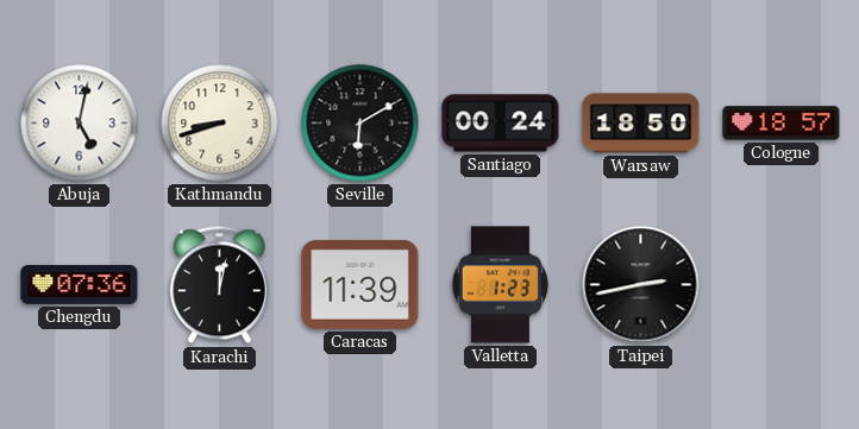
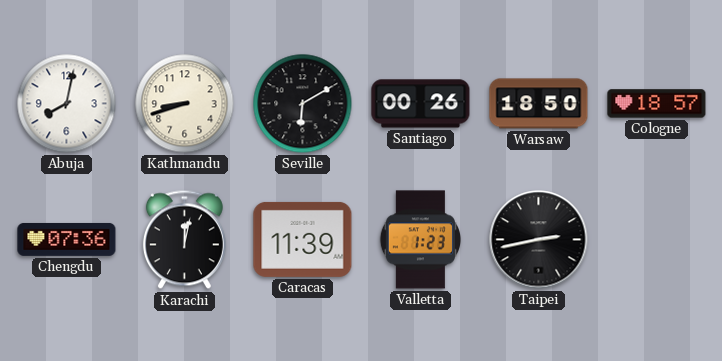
Abuja: 5:02 -> 8:02
Santiago: 00:24 -> 00:26
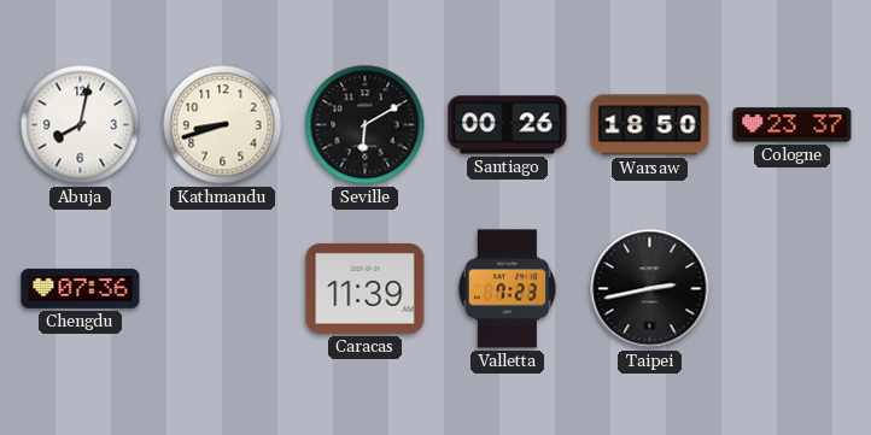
Cologne: 18:57 -> 23:37
Karachi: 12:02 -> none
Valletta: 1:23 -> 7:23
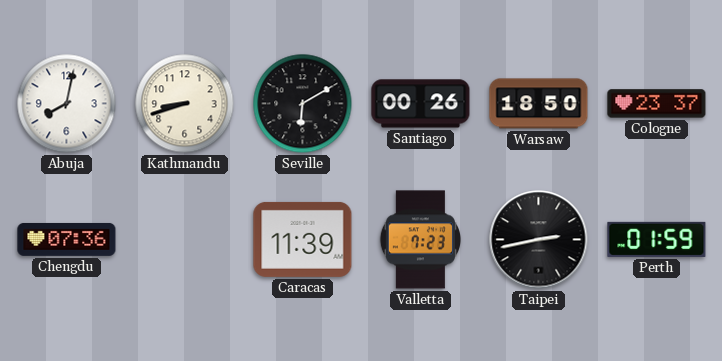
Perth: none -> 01:59
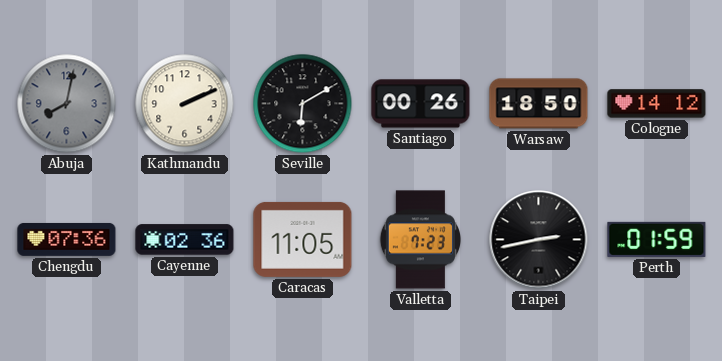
Abuja dial: white -> grey
Kathmandu: 8:42 -> 2:11
Cologne: 23:37 -> 14:12
Cayenne: none -> 02:36
Caracas: 11:39 -> 11:05
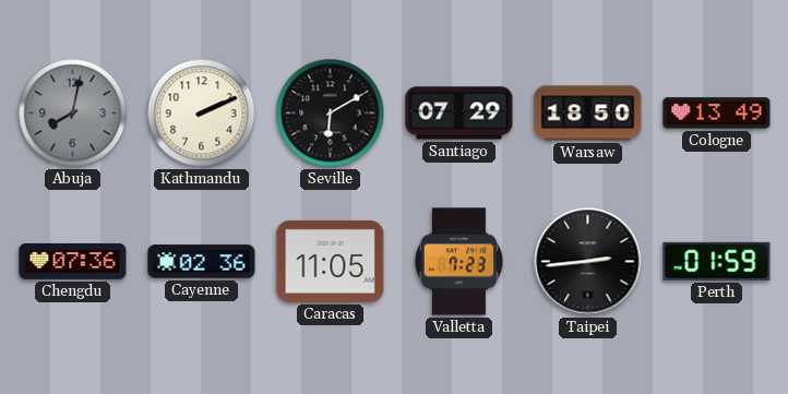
Santiago: 00:26 -> 07:29
Cologne: 14:12 -> 13:49
Taipei: 2:43 -> 2:44
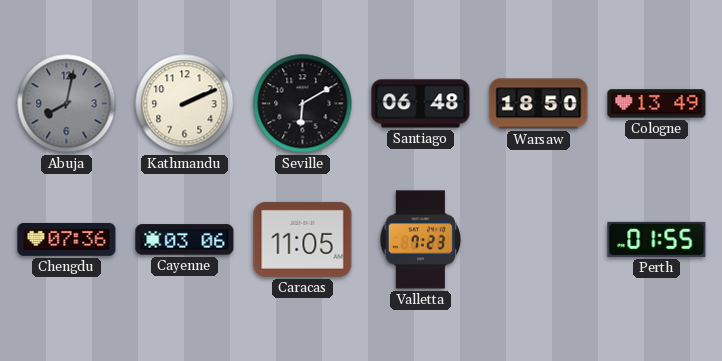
Santiago: 07:29 -> 06:48
Cayenne: 02:36 -> 03:06
Taipei: 2:44 -> none
Perth: 01:59 -> 01:55
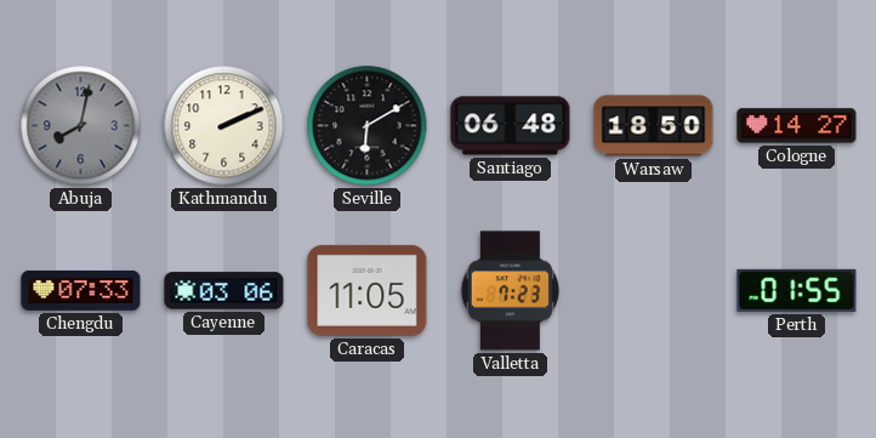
Cologne: 13:49 -> 14:27
Chengdu: 07:36 -> 07:33
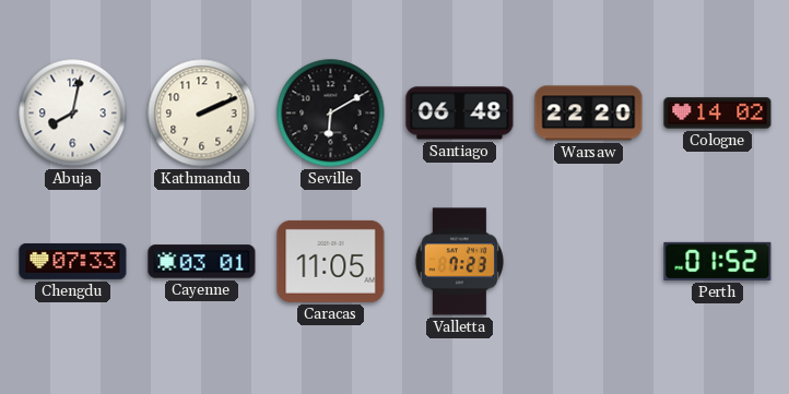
Abuja dial: grey -> white
Warsaw: 18:50 -> 22:20
Cologne: 14:27 -> 14:02
Cayenne: 03:06 -> 03:01
Perth: 01:55 -> 01:52
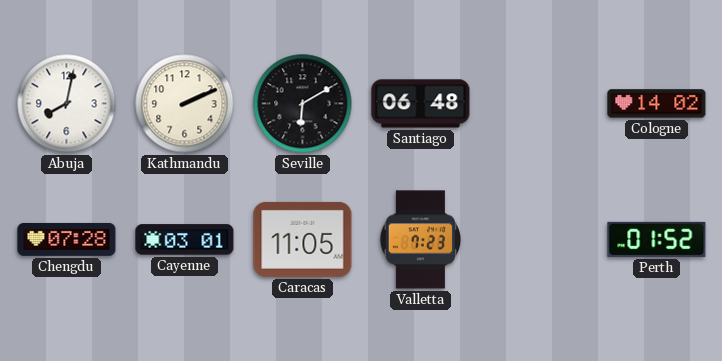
Warsaw: 22:20 -> none
Chengdu: 07:33 -> 07:28
